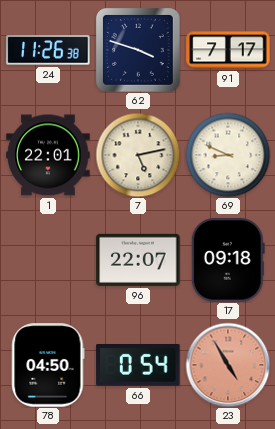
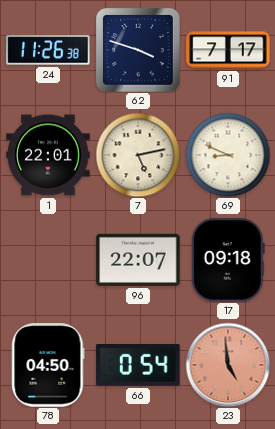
23: 4:55 -> 4:59
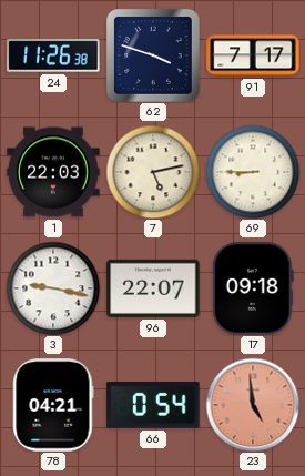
1: 22:01 -> 22:03
69: 8:49 -> 8:45
3: none -> 9:17
78: 04:50 -> 04:21
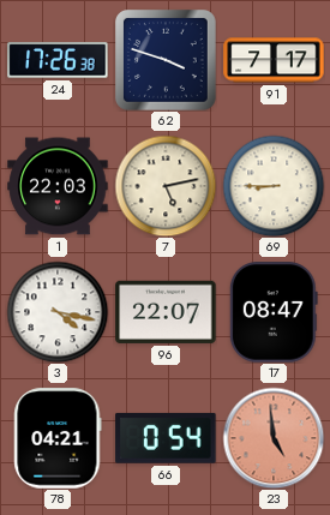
24: 11:26 -> 17:26
3: 9:17 -> 4:17
17: 09:18 -> 08:47
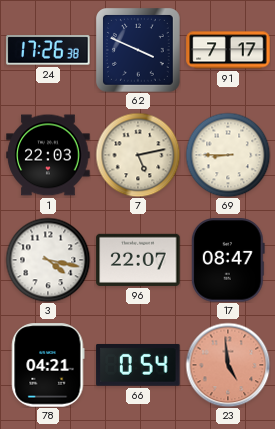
62: 3:48 -> 3:49
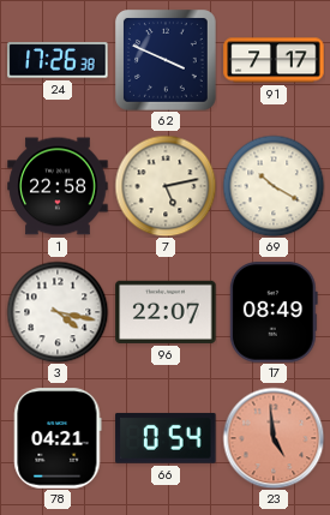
1: 22:03 -> 22:58
69: 8:45 -> 10:20
17: 08:47 -> 08:49
